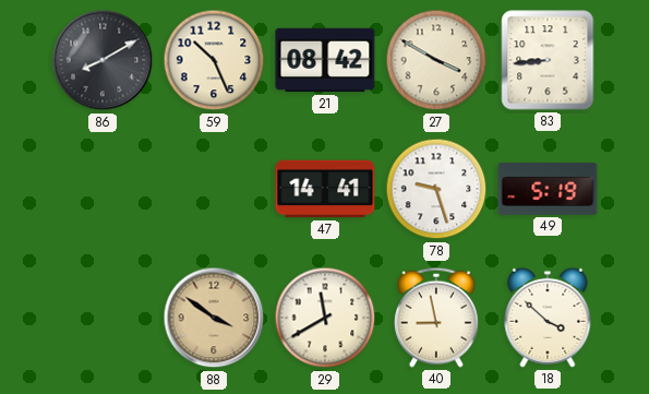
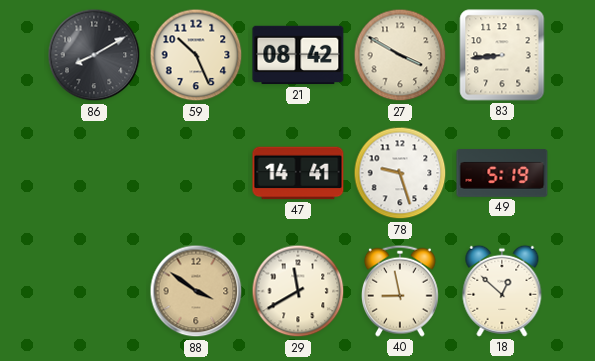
18: 3:52 -> 12:52
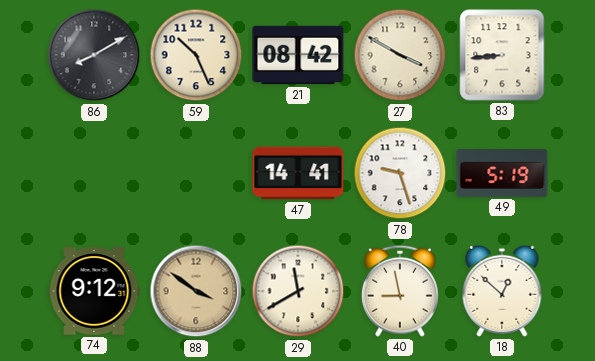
74: none -> 9:12
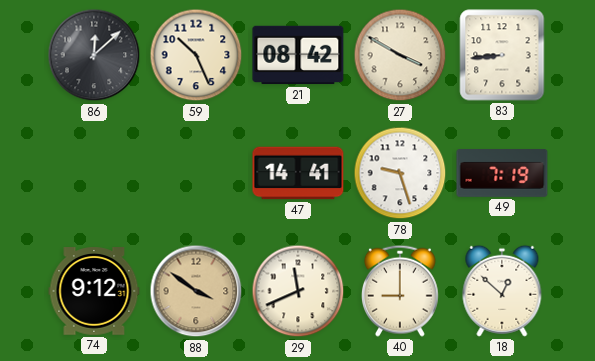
86: 8:10 -> 12:08
49: 5:19 -> 7:19
29: 11:40 -> 11:41
40: 8:58 -> 9:00
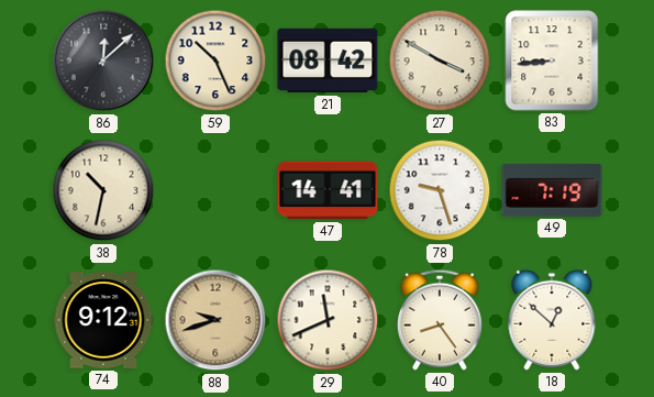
38: none -> 10:32
88: 3:51 -> 9:42
40: 9:00 -> 8:24
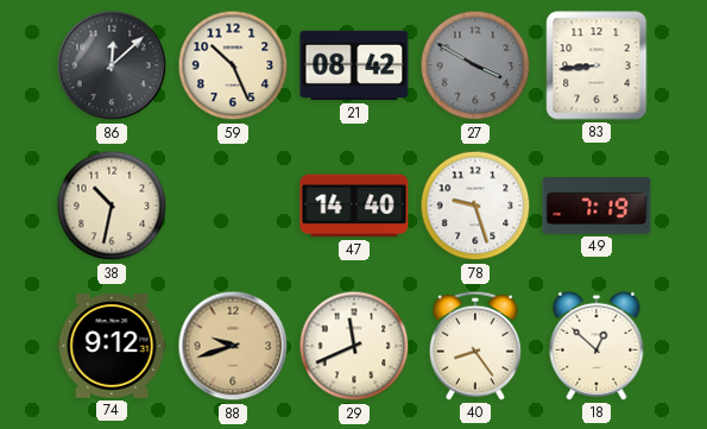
27 dial: cream -> grey
47: 14:41 -> 14:40
